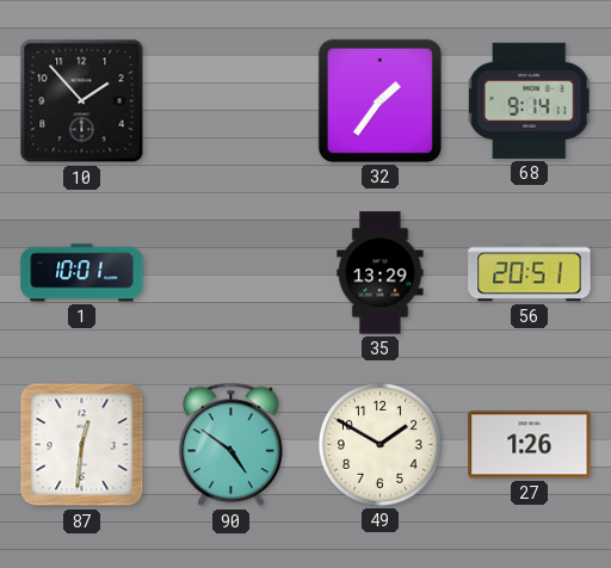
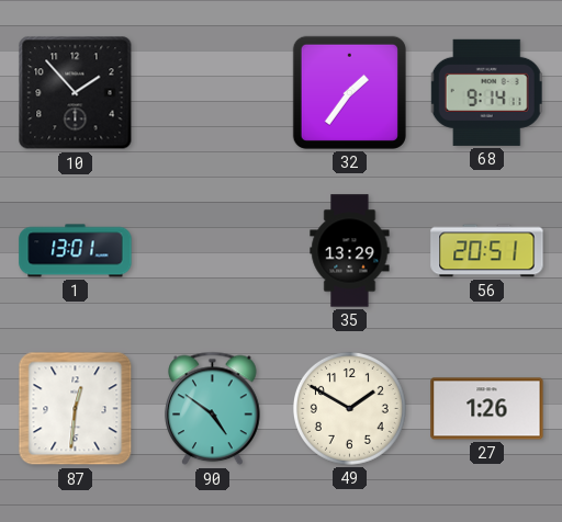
1: 10:01 -> 13:01
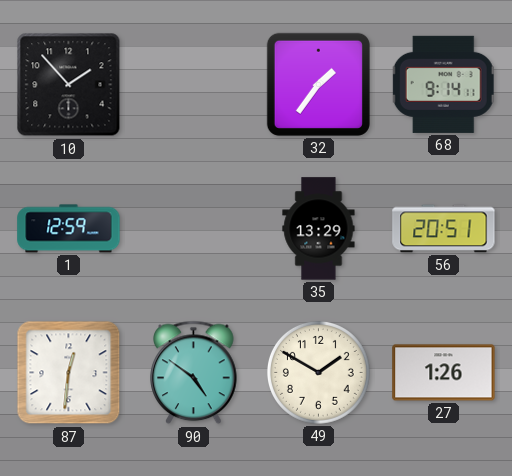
1: 13:01 -> 12:59
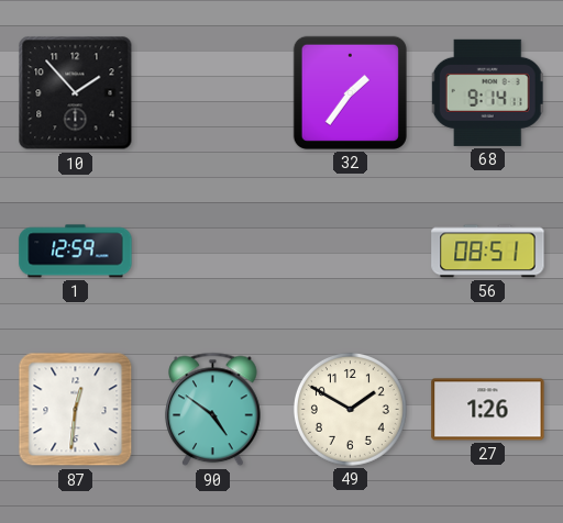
35: 13:29 -> none
56: 20:51 -> 08:51
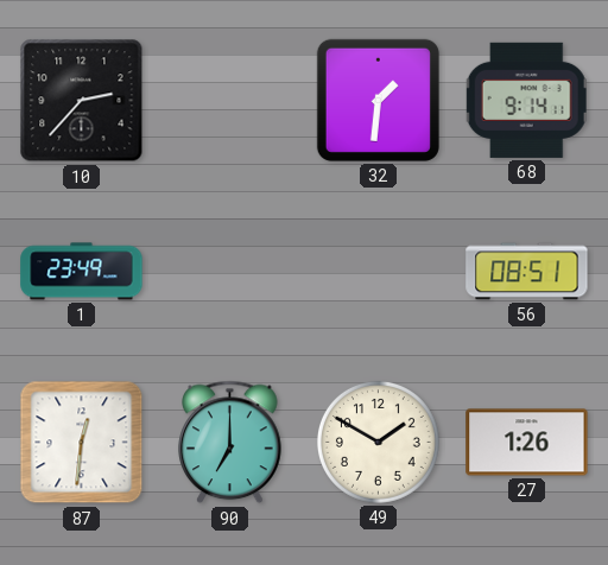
10: 1:53 -> 2:37
32: 1:36 -> 1:31
1: 12:59 -> 23:49
90: 4:51 -> 7:00
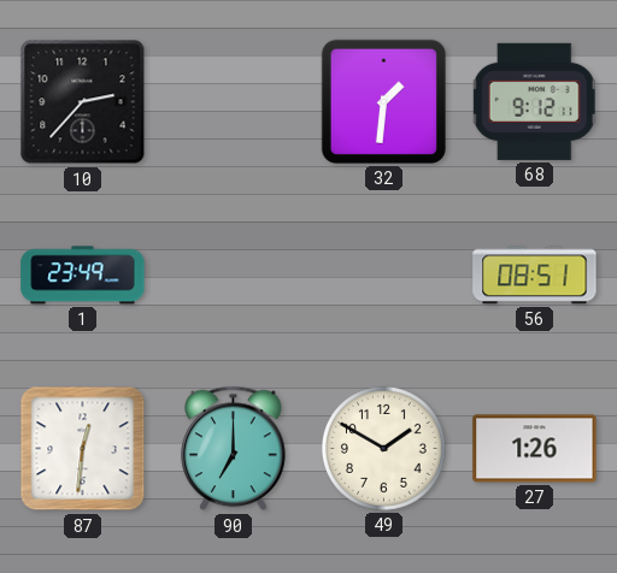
68: 9:14 -> 9:12
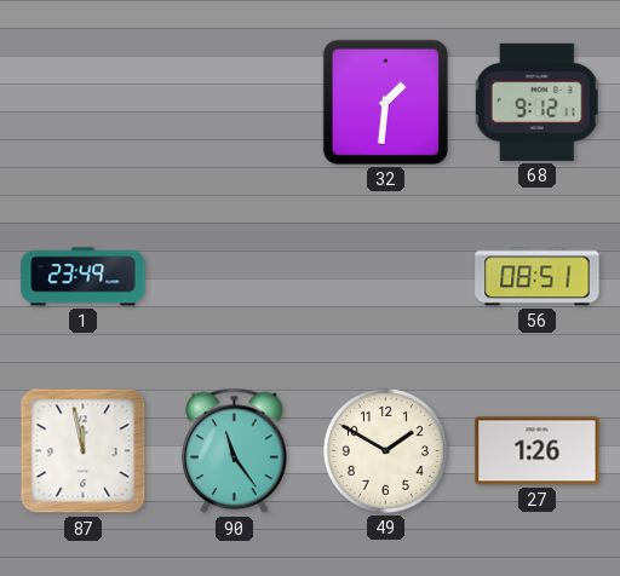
10: 2:37 -> none
87: 12:31 -> 11:58
90: 7:00 -> 11:24
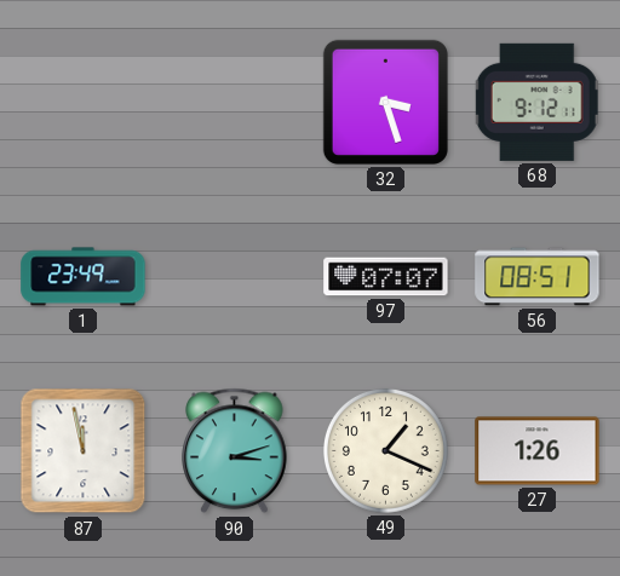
32: 1:31 -> 3:27
97: none -> 07:07
90: 11:24 -> 3:12
49: 1:50 -> 1:19
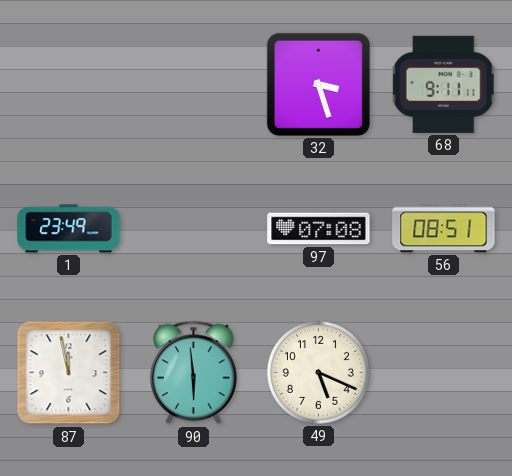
68: 9:12 -> 9:11
97: 07:07 -> 07:08
90: 3:12 -> 5:59
49: 1:19 -> 5:19
27: 1:26 -> none
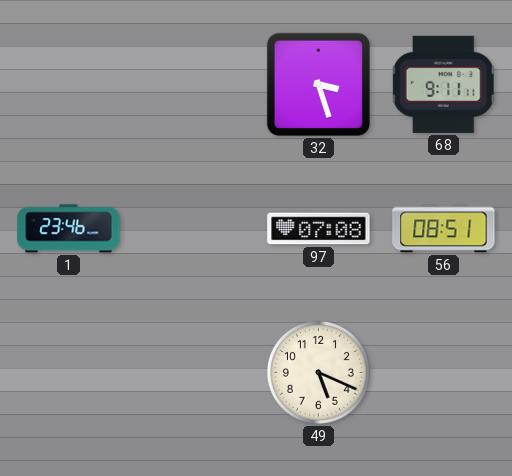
1: 23:49 -> 23:46
87: 11:58 -> none
90: 5:59 -> none
